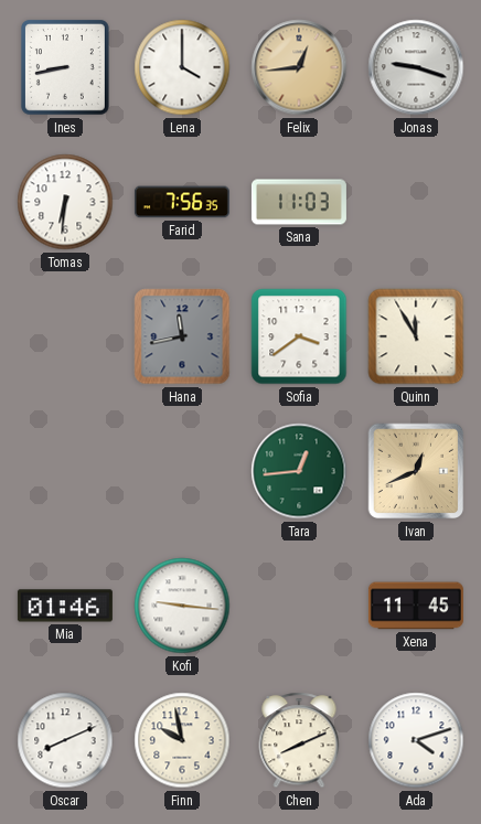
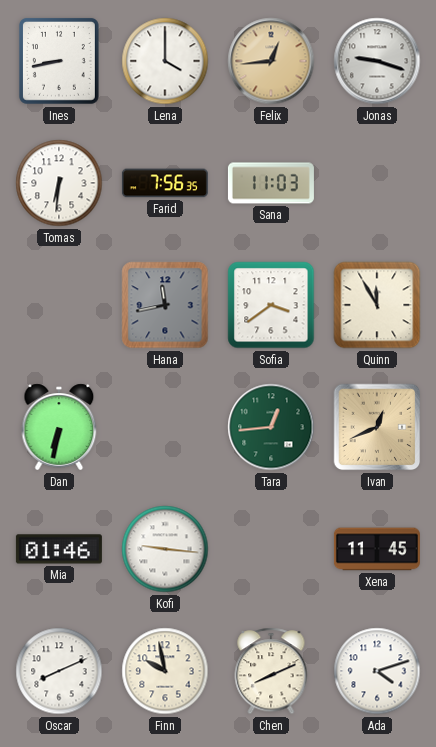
Dan: none -> 6:32
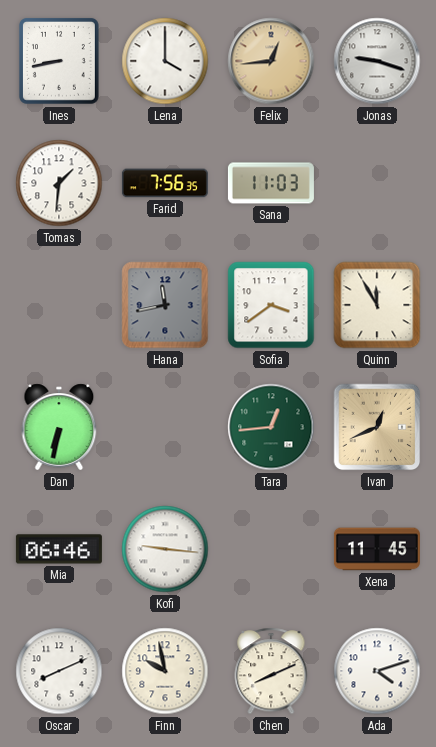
Tomas: 6:31 -> 1:31
Mia: 01:46 -> 06:46
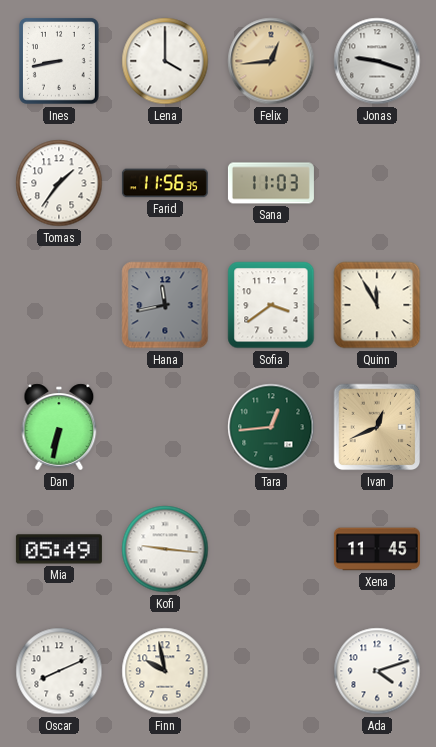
Tomas: 1:31 -> 1:36
Farid: 7:56 -> 11:56
Mia: 06:46 -> 05:49
Chen: 8:11 -> none
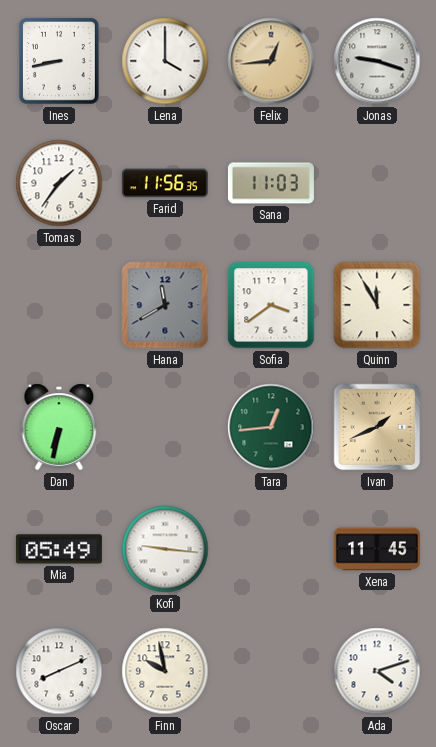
Hana: 11:43 -> 11:40
Ivan: 12:41 -> 1:41
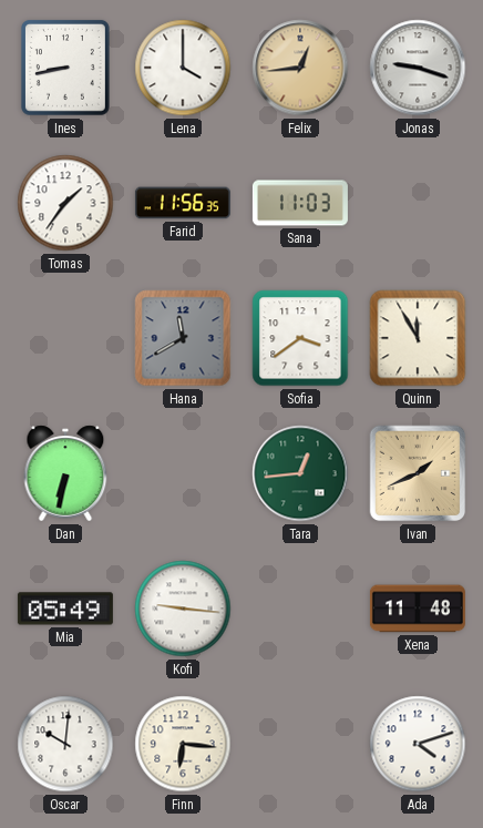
Xena: 11:45 -> 11:48
Oscar: 8:11 -> 10:01
Finn: 9:58 -> 6:16
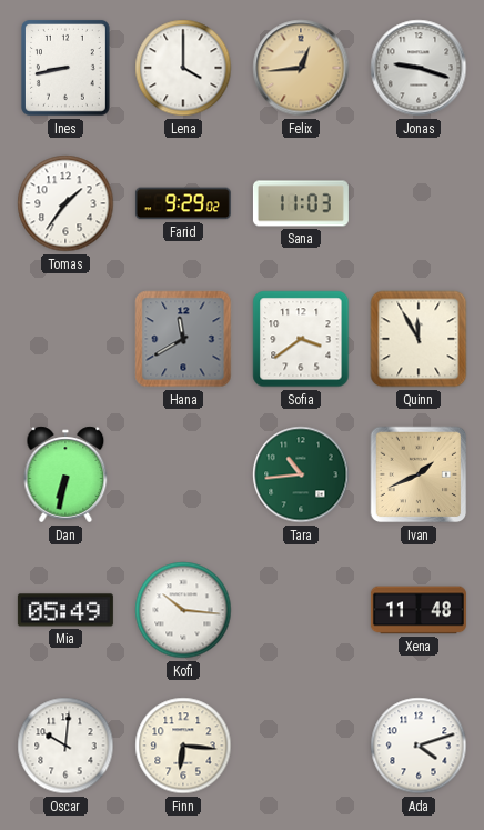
Farid: 11:56 -> 9:29
Tara: 12:44 -> 10:44
Kofi: 9:16 -> 10:16
